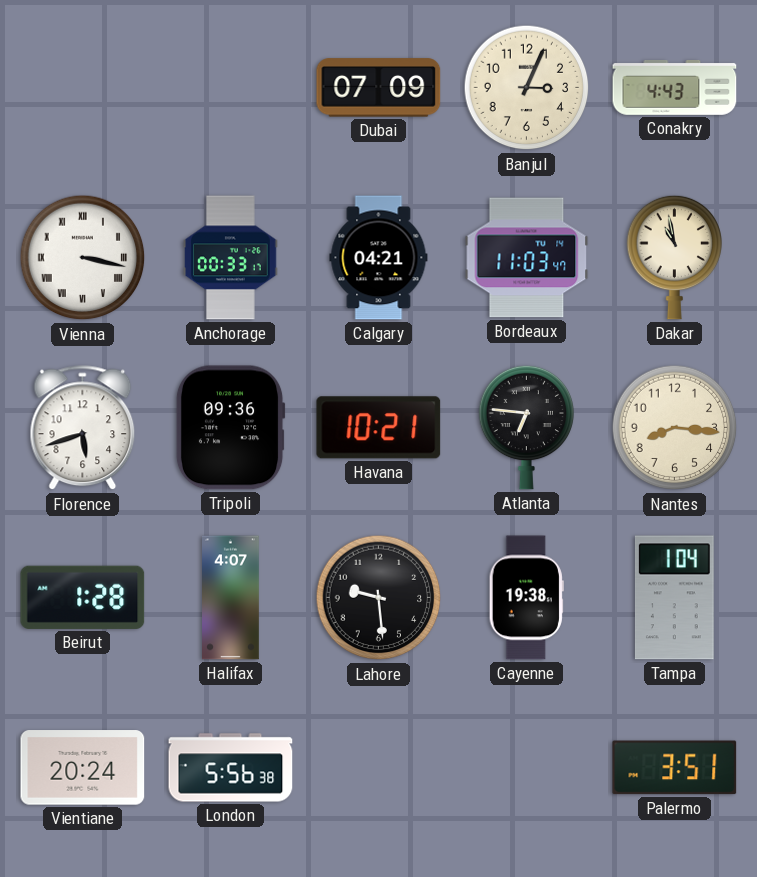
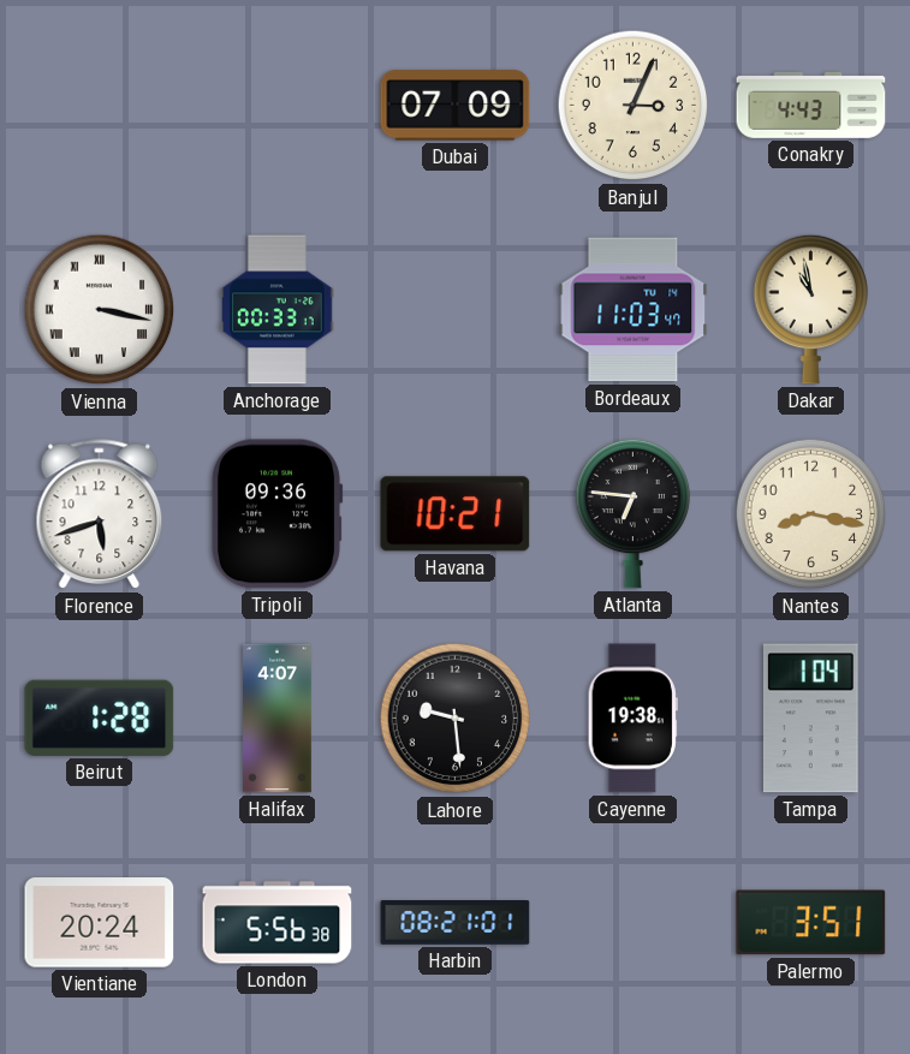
Calgary: 04:21 -> none
Nantes: 8:16 -> 8:17
Harbin: none -> 08:21
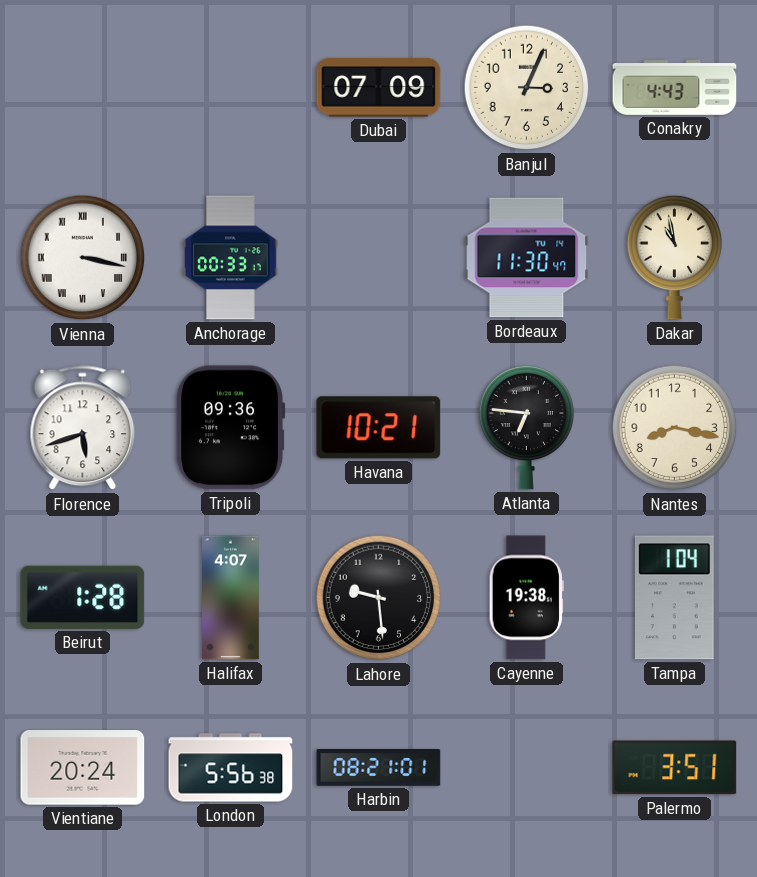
Bordeaux: 11:03 -> 11:30
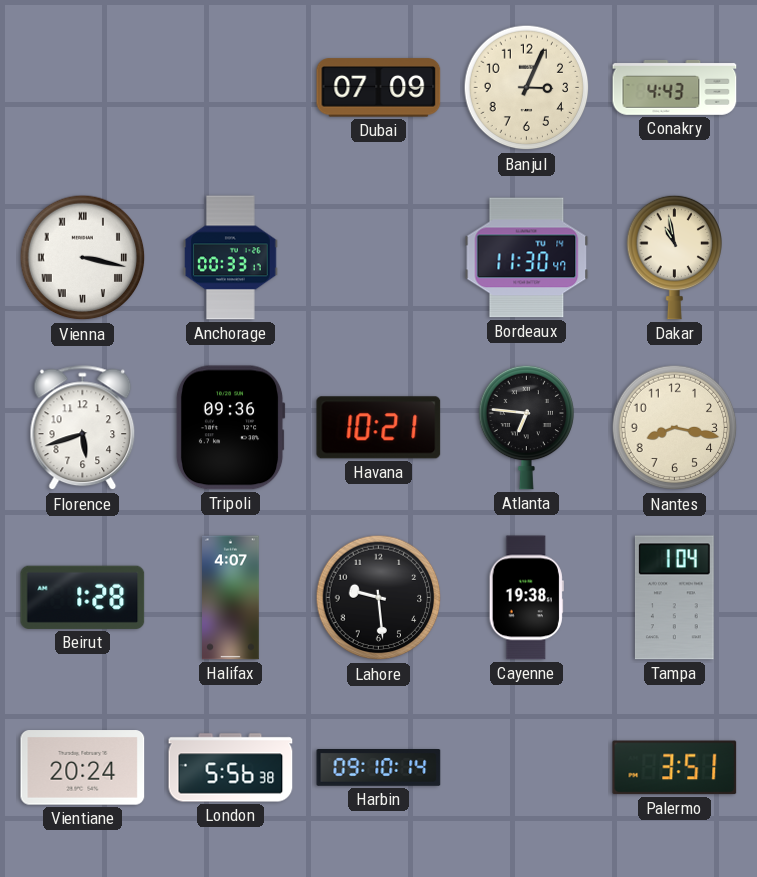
Harbin: 08:21 -> 09:10
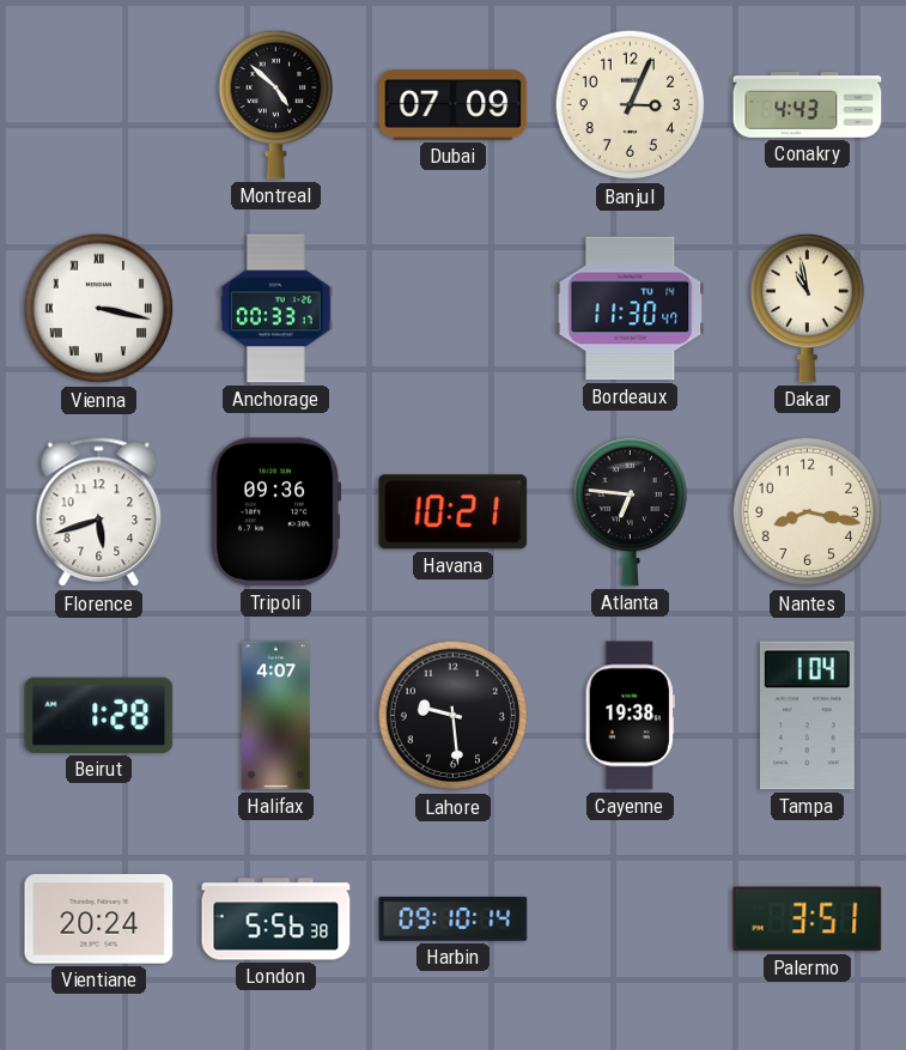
Montreal: none -> 4:52
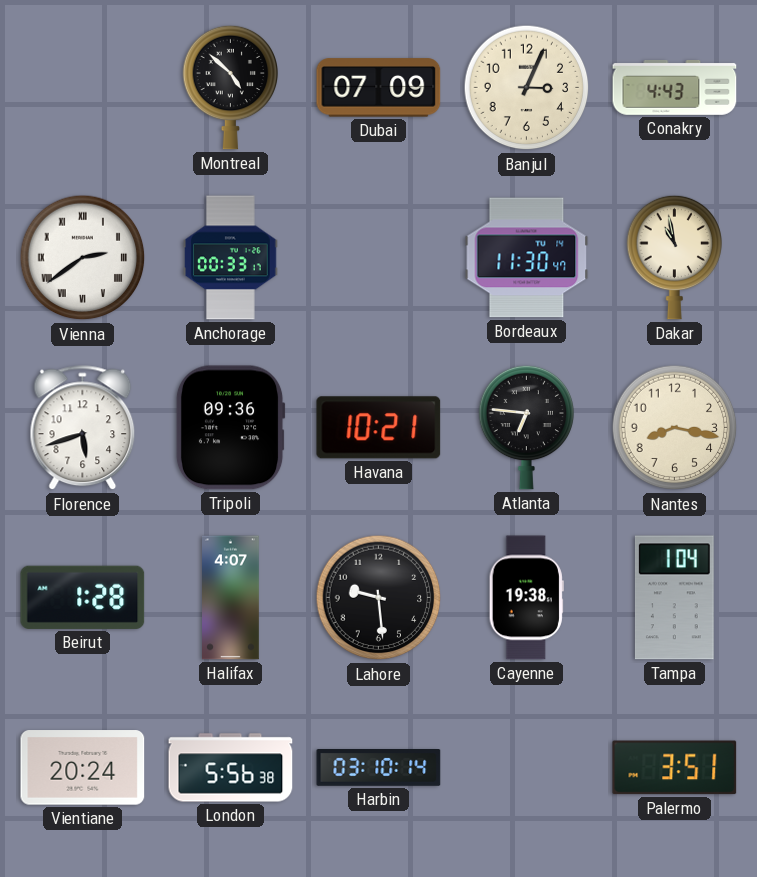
Vienna: 3:17 -> 2:39
Harbin: 09:10 -> 03:10
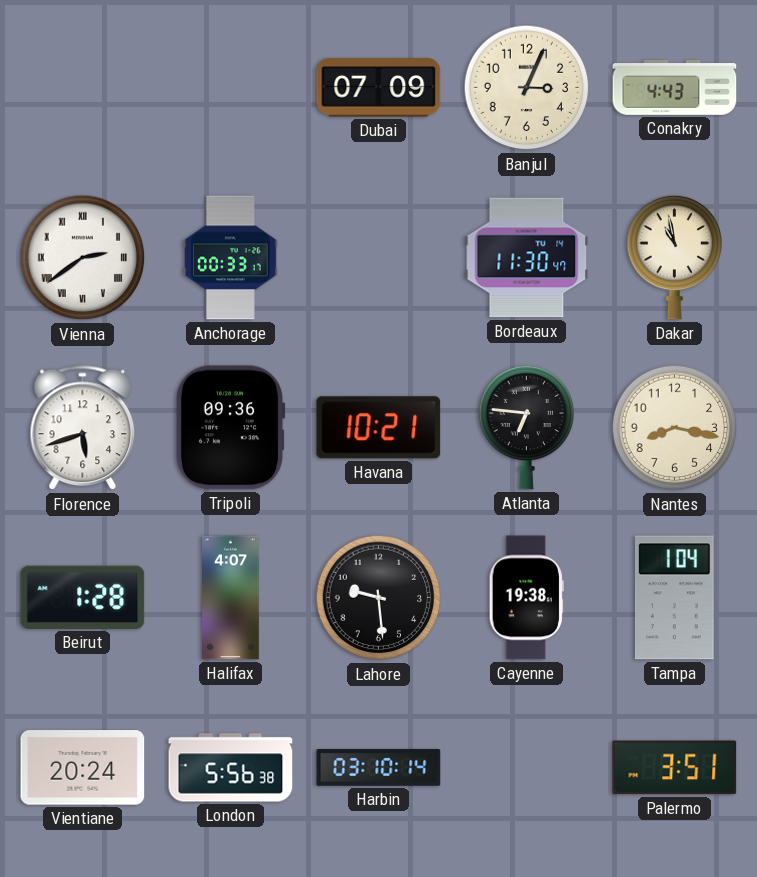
Montreal: 4:52 -> none
